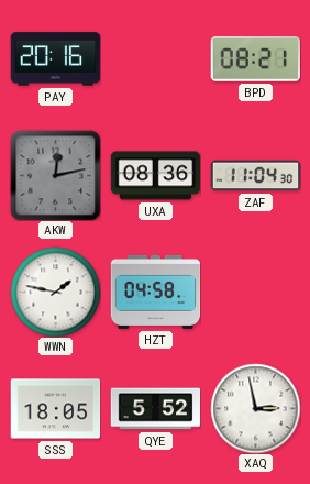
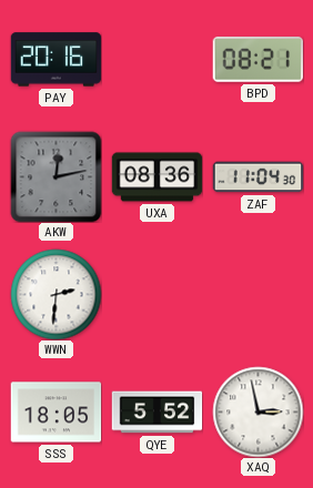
WWN: 1:47 -> 2:31
HZT: 04:58 -> none
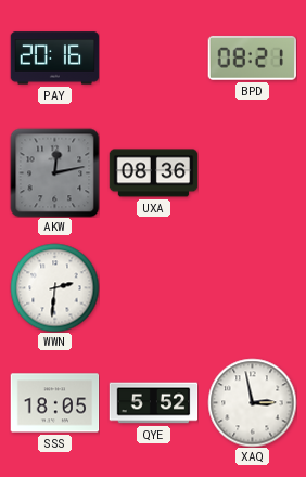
ZAF: 11:04 -> none
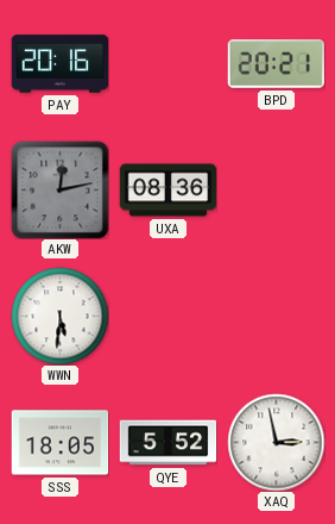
BPD: 08:21 -> 20:21
WWN: 2:31 -> 5:31
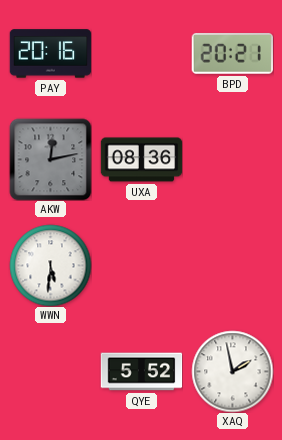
SSS: 18:05 -> none
XAQ: 2:58 -> 1:58
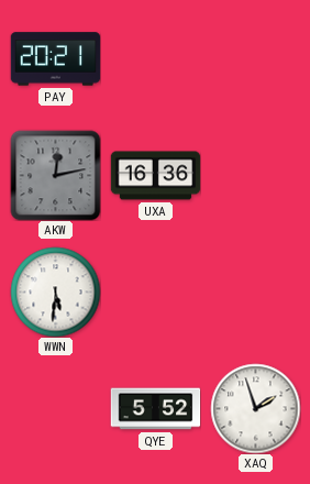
PAY: 20:16 -> 20:21
BPD: 20:21 -> none
UXA: 08:36 -> 16:36
XAQ: 1:58 -> 1:57
